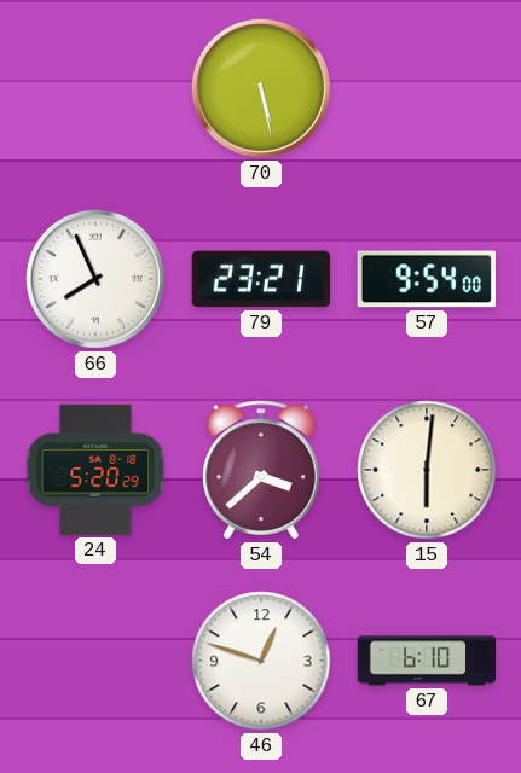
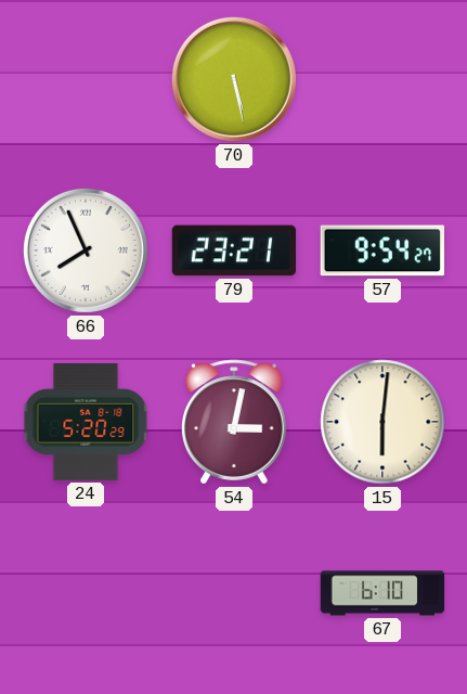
57: 9:54:00 -> 9:54:27
54: 3:38 -> 3:02
46: 12:48 -> none
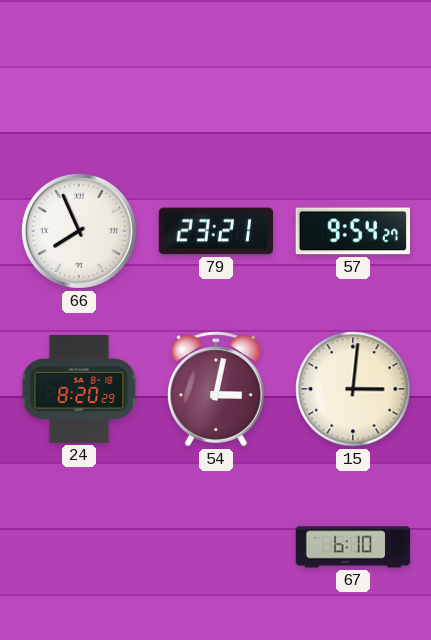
70: 5:28 -> none
24: 5:20 -> 8:20
15: 6:01 -> 3:01
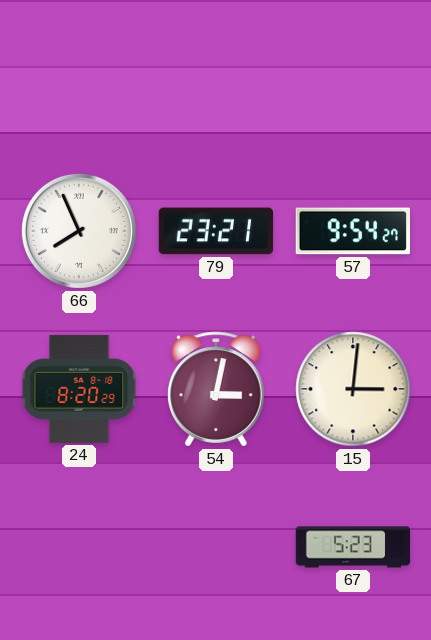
67: 6:10 -> 5:23
